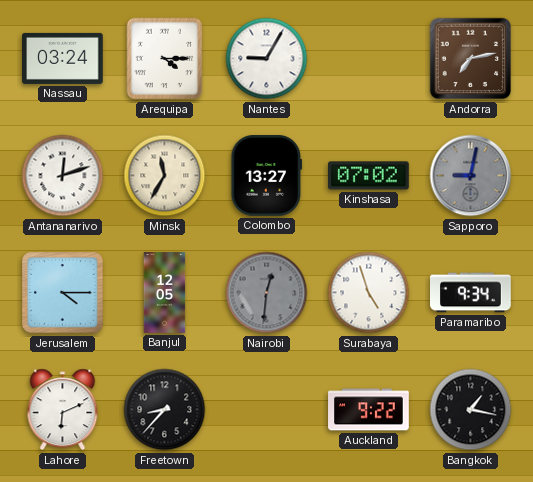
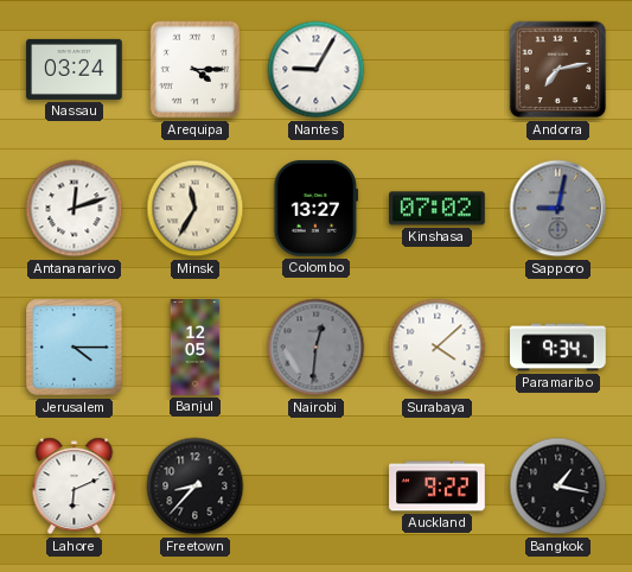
Surabaya: 4:57 -> 4:08
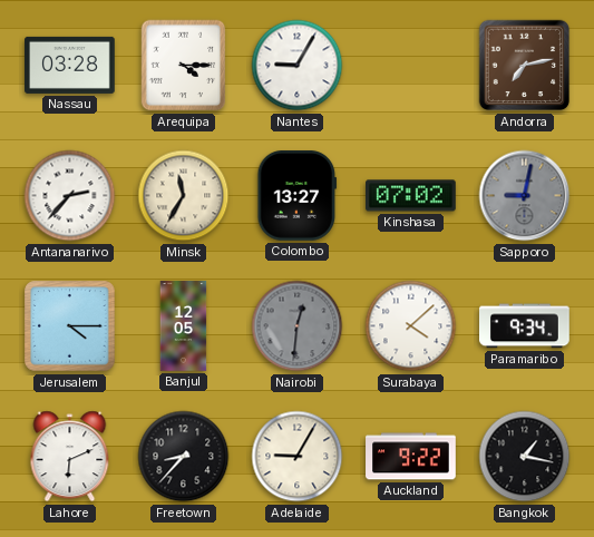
Nassau: 03:24 -> 03:28
Antananarivo: 12:12 -> 2:37
Adelaide: none -> 9:05
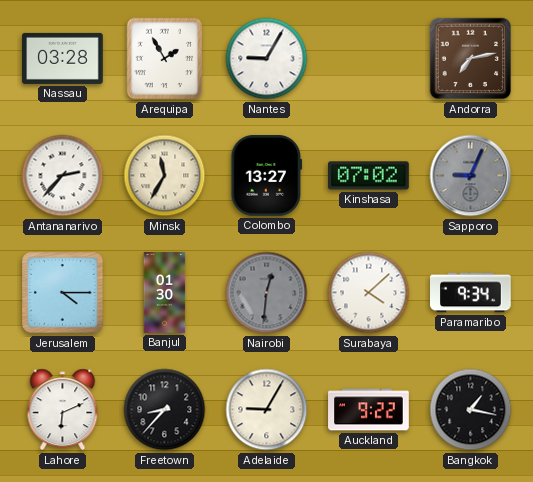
Arequipa: 4:15 -> 1:55
Sapporo: 9:02 -> 9:04
Banjul: 12:05 -> 01:30
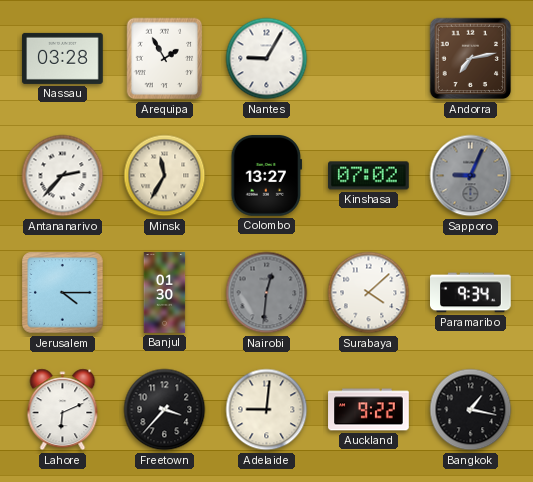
Freetown: 8:37 -> 3:37
Adelaide: 9:05 -> 9:01
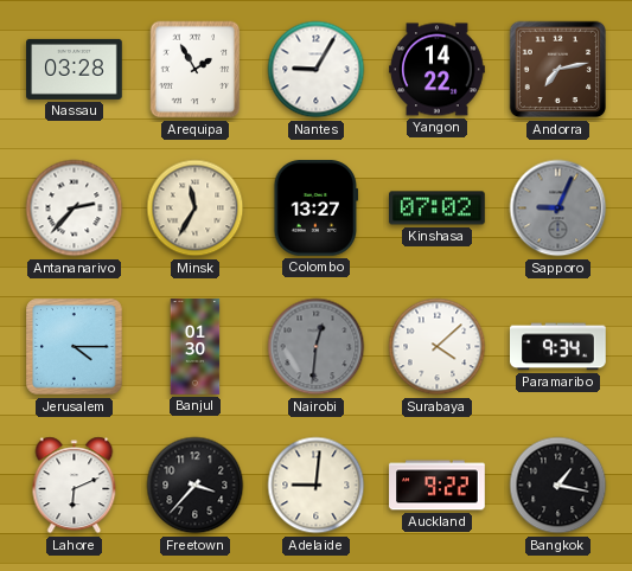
Yangon: none -> 14:22
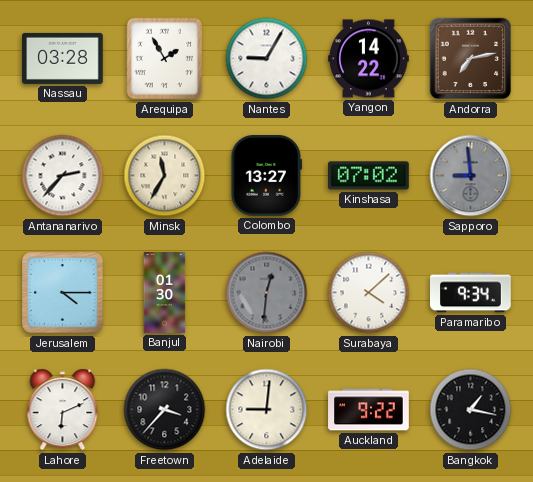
Sapporo: 9:04 -> 8:59
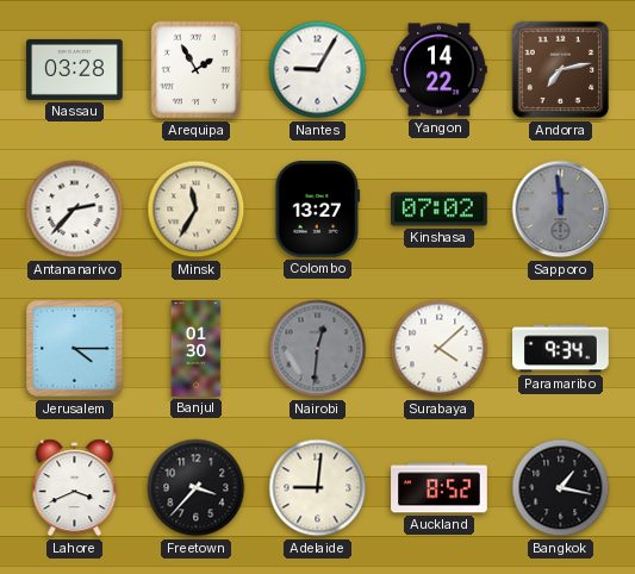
Sapporo: 8:59 -> 11:59
Lahore: 6:11 -> 3:41
Auckland: 9:22 -> 8:52
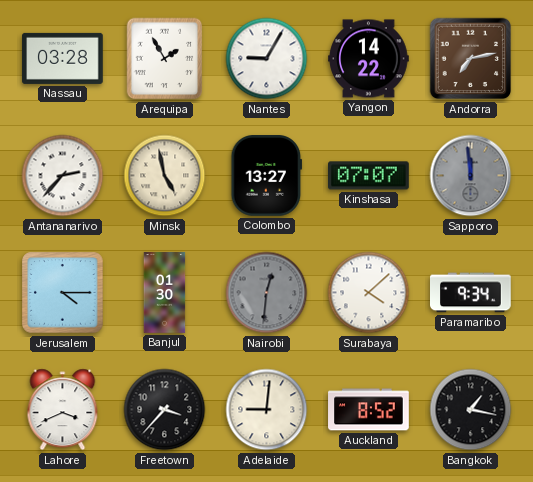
Minsk: 11:35 -> 4:58
Kinshasa: 07:02 -> 07:07
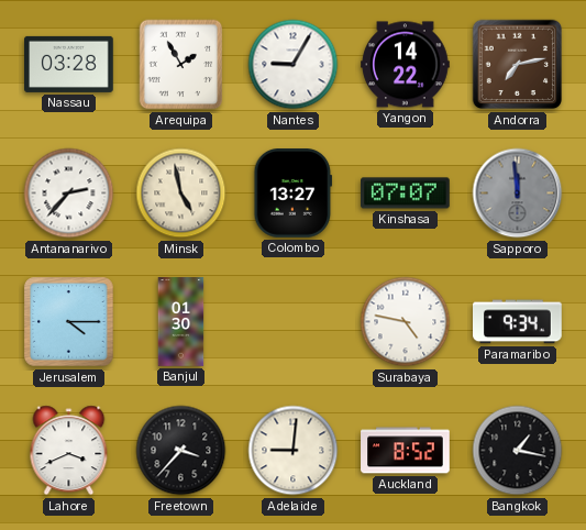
Nairobi: 12:31 -> none
Surabaya: 4:08 -> 4:47
